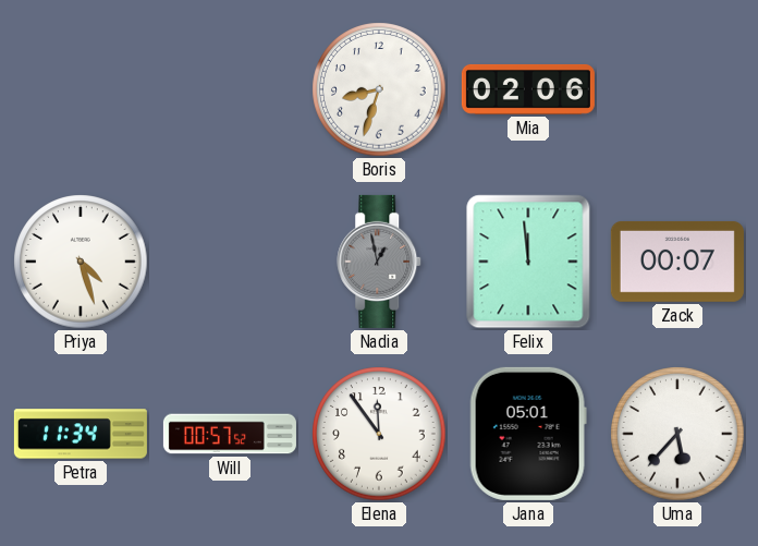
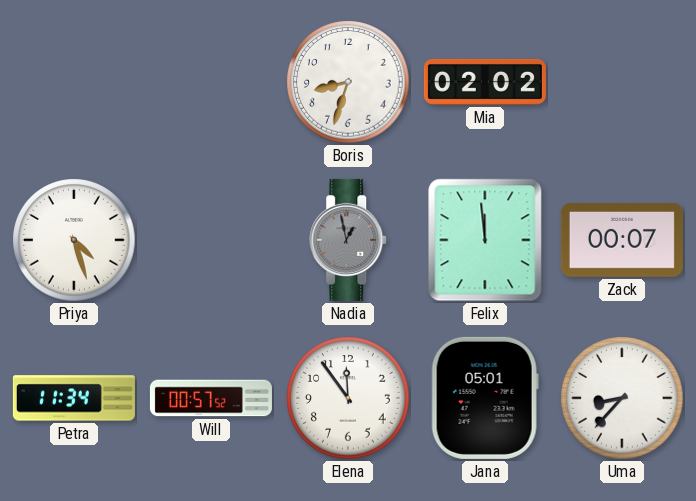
Mia: 02:06 -> 02:02
Uma: 5:37 -> 8:37
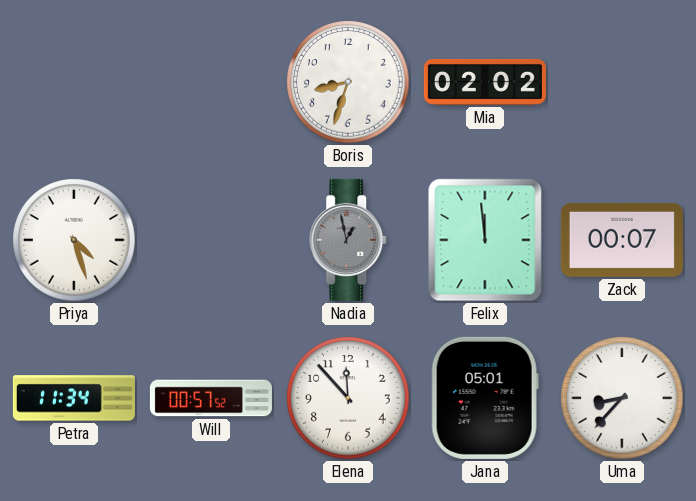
Elena: 11:54 -> 11:53
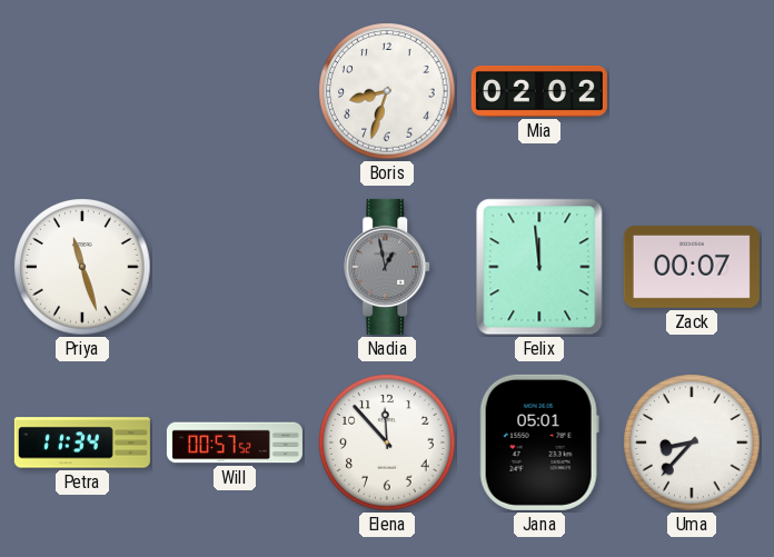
Priya: 4:27 -> 11:27
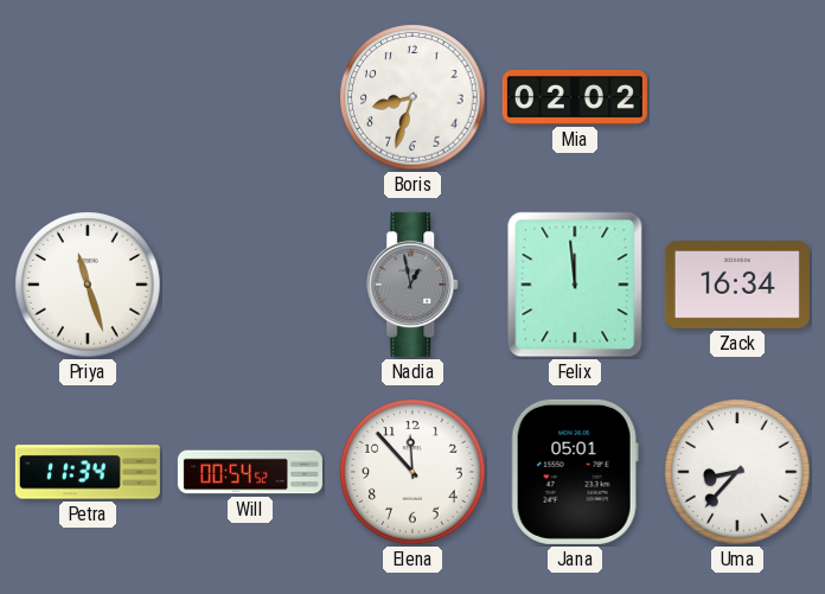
Zack: 00:07 -> 16:34
Will: 00:57 -> 00:54
